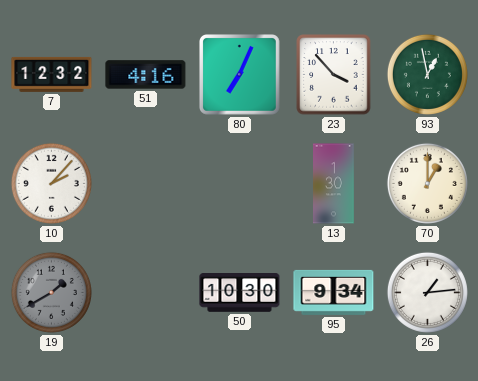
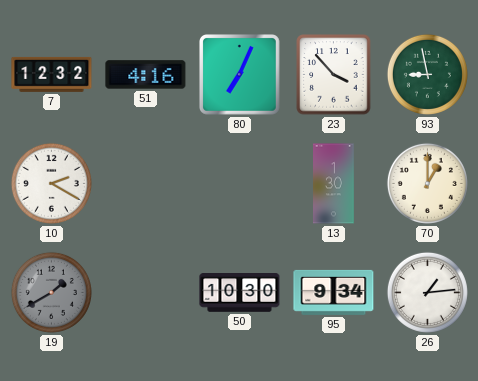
93: 12:58 -> 8:58
10: 2:07 -> 2:20
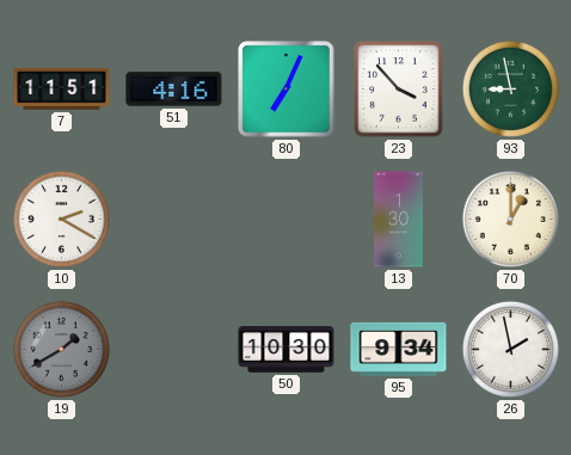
7: 12:32 -> 11:51
26: 1:14 -> 1:58
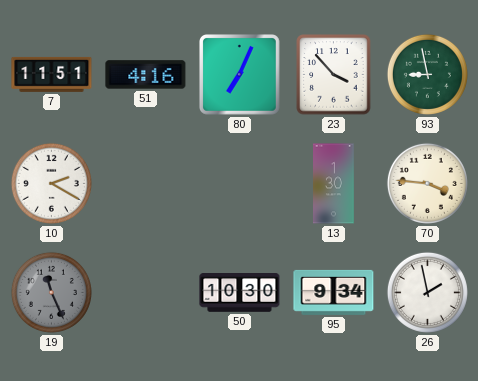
70: 1:00 -> 3:46
19: 1:40 -> 11:26
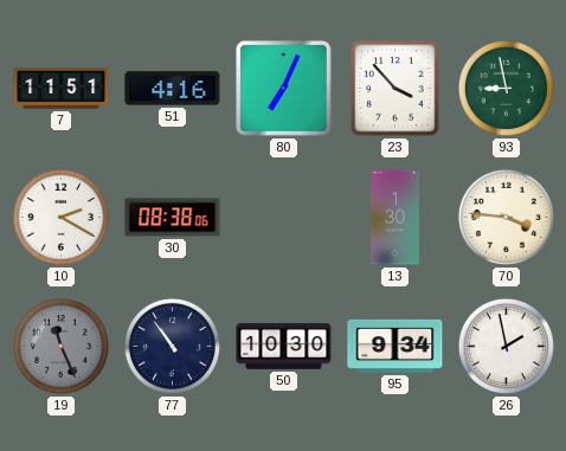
30: none -> 08:38
77: none -> 10:54
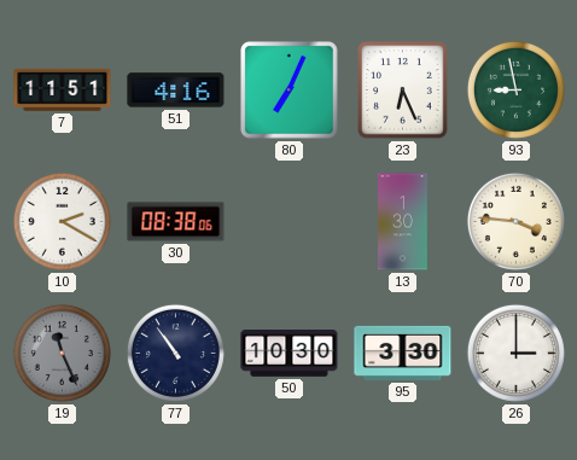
23: 3:53 -> 6:26
95: 9:34 -> 3:30
26: 1:58 -> 3:00
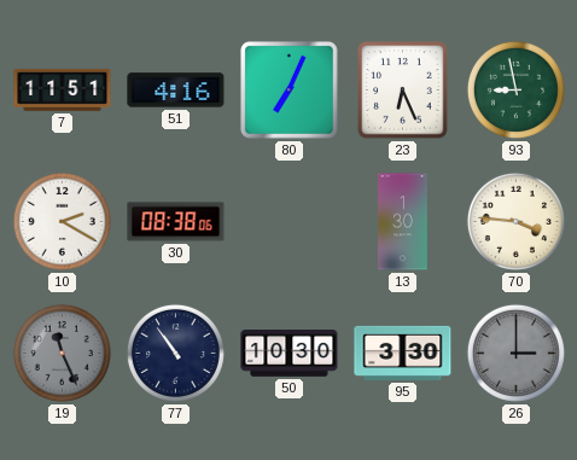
26 dial: white -> grey
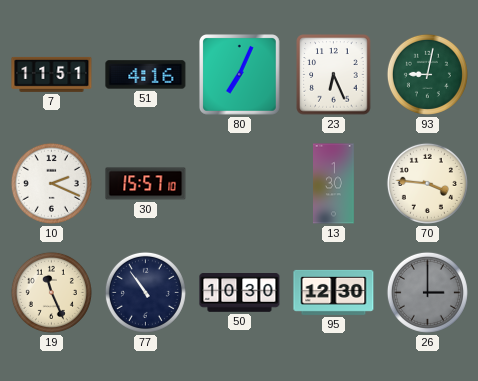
93: 8:58 -> 9:02
10: 2:20 -> 2:19
30: 08:38 -> 15:57
19 dial: grey -> cream
95: 3:30 -> 12:30
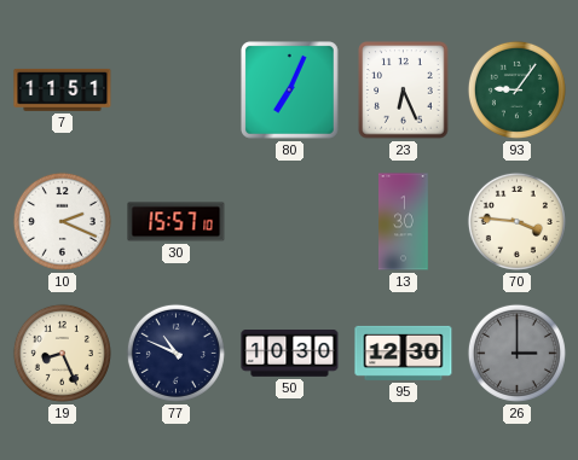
51: 4:16 -> none
93: 9:02 -> 9:06
19: 11:26 -> 8:26
77: 10:54 -> 10:49
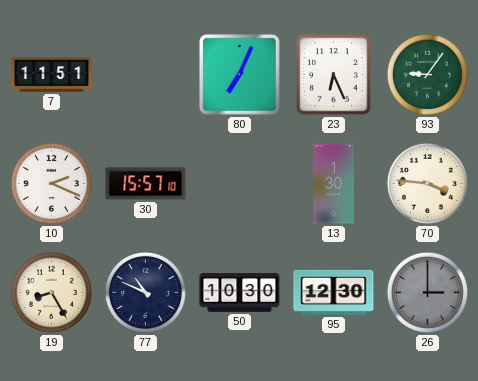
19: 8:26 -> 8:25
